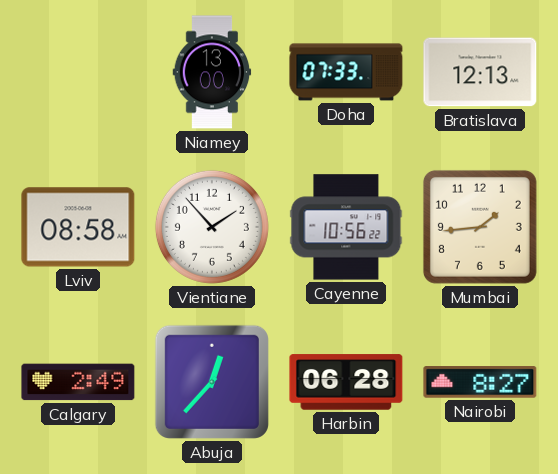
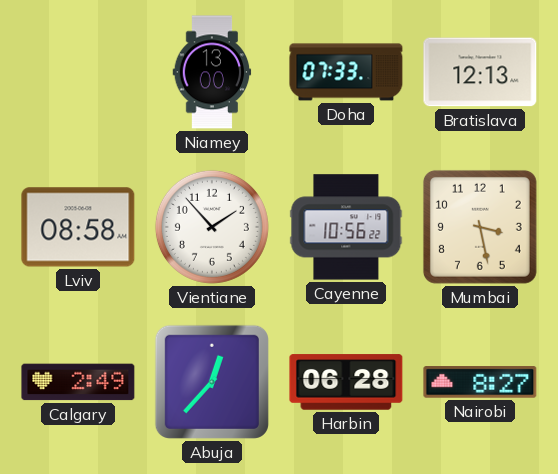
Mumbai: 1:44 -> 3:28
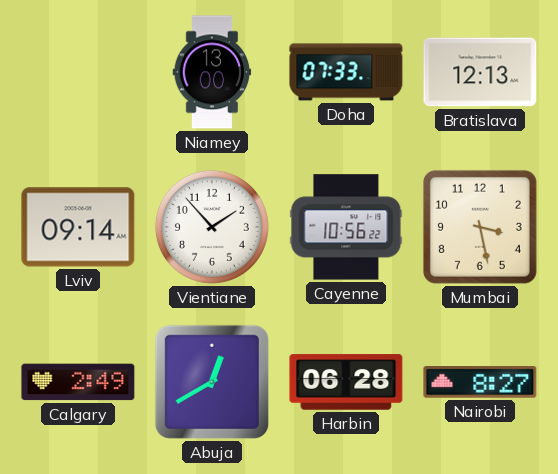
Lviv: 08:58 -> 09:14
Abuja: 12:37 -> 12:40
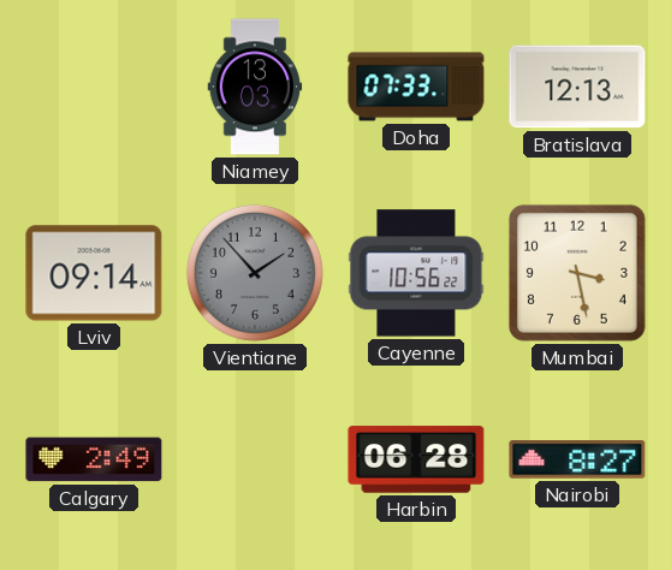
Niamey: 13:00 -> 13:03
Vientiane dial: white -> grey
Abuja: 12:40 -> none
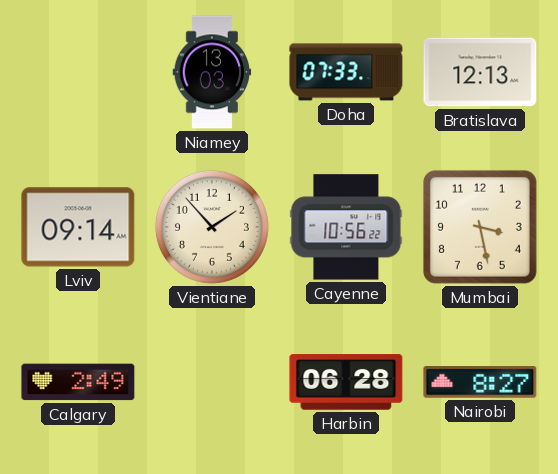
Vientiane dial: grey -> cream
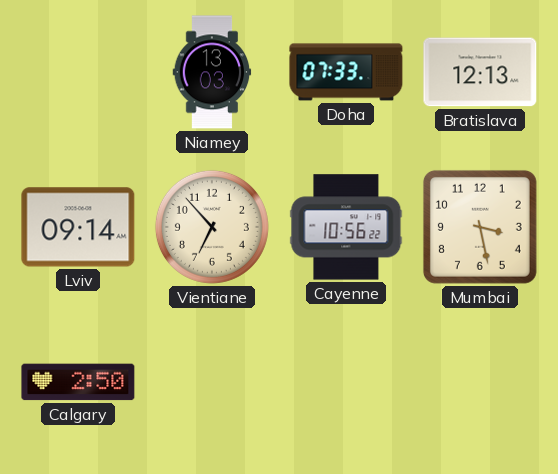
Vientiane: 1:53 -> 6:53
Calgary: 2:49 -> 2:50
Harbin: 06:28 -> none
Nairobi: 8:27 -> none
